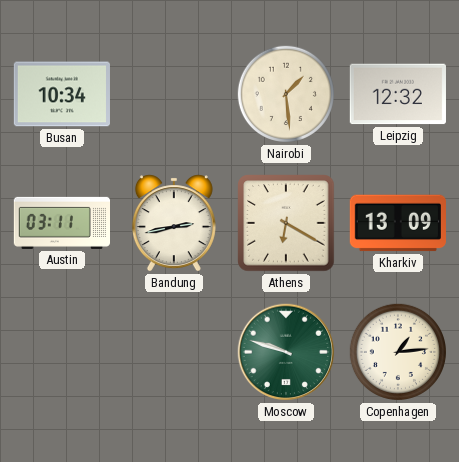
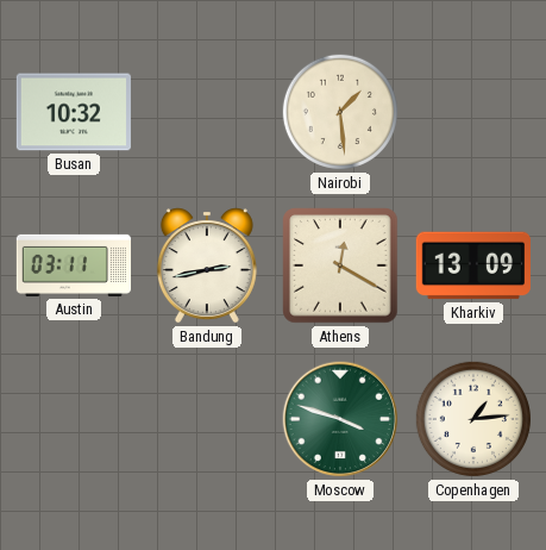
Busan: 10:34 -> 10:32
Leipzig: 12:32 -> none
Athens: 6:20 -> 12:20
Moscow: 9:48 -> 3:48
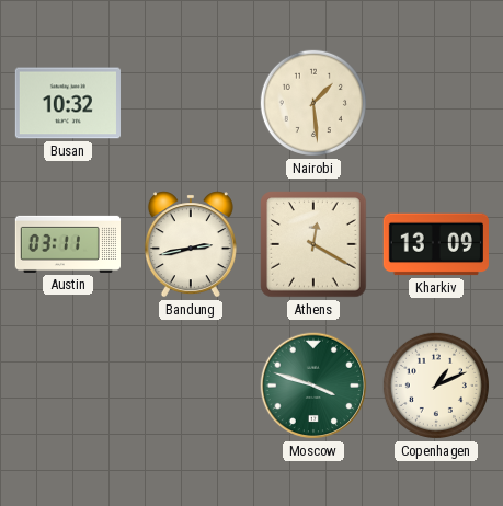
Copenhagen: 1:14 -> 1:11
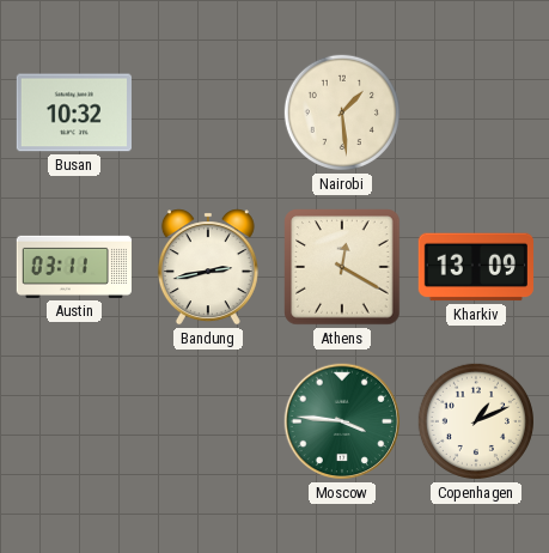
Moscow: 3:48 -> 3:46
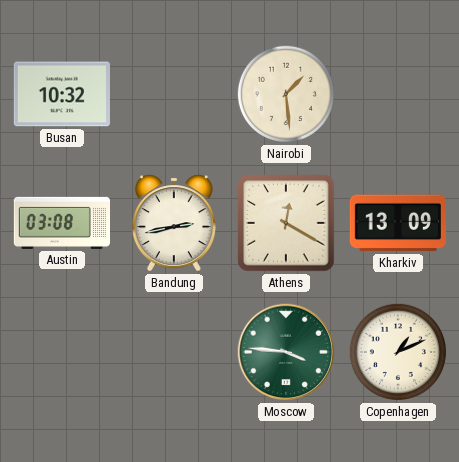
Austin: 03:11 -> 03:08
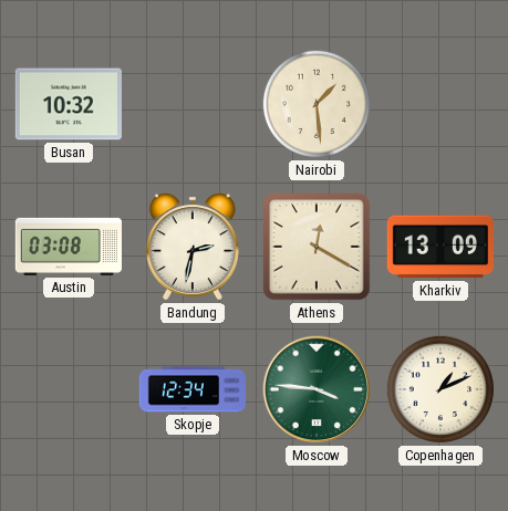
Bandung: 2:43 -> 2:32
Skopje: none -> 12:34
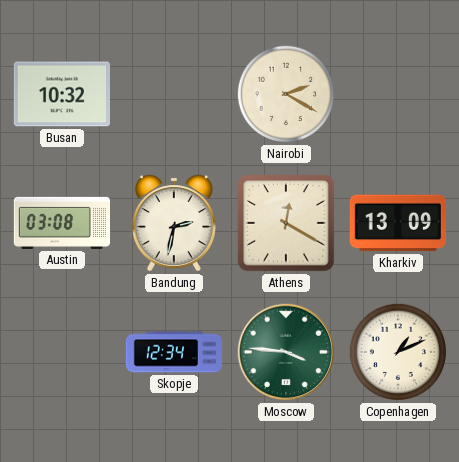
Nairobi: 1:29 -> 2:20
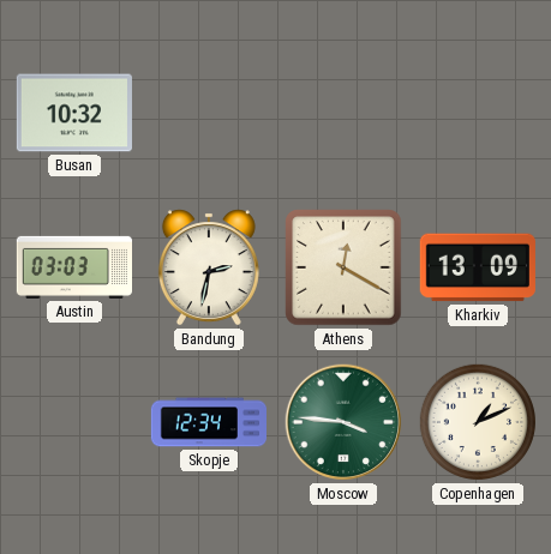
Nairobi: 2:20 -> none
Austin: 03:08 -> 03:03
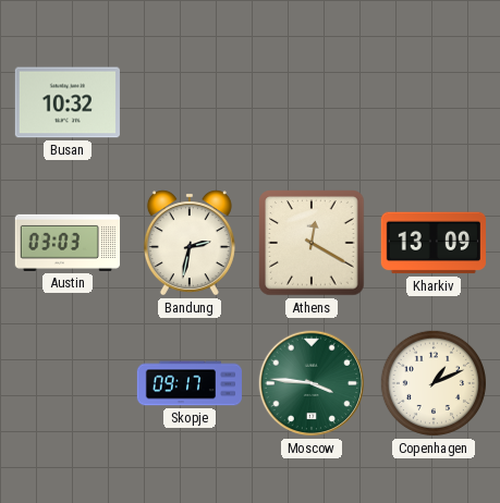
Skopje: 12:34 -> 09:17
